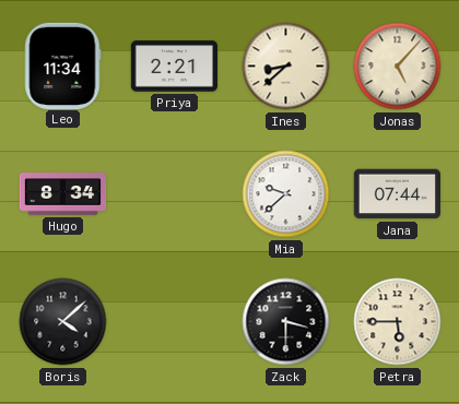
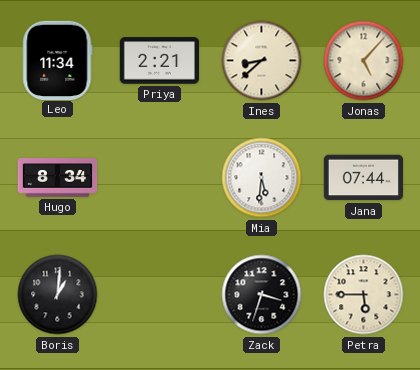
Mia: 9:38 -> 5:31
Boris: 4:08 -> 1:01
Zack: 3:30 -> 3:33
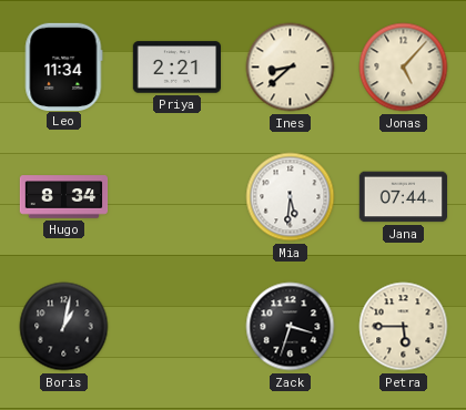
Boris: 1:01 -> 1:02
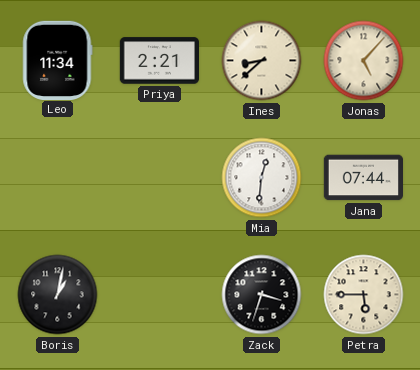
Hugo: 8:34 -> none
Mia: 5:31 -> 12:31
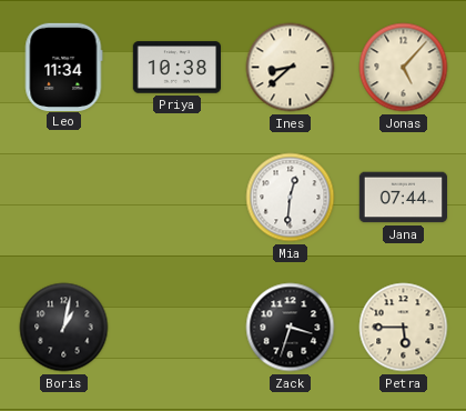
Priya: 2:21 -> 10:38
